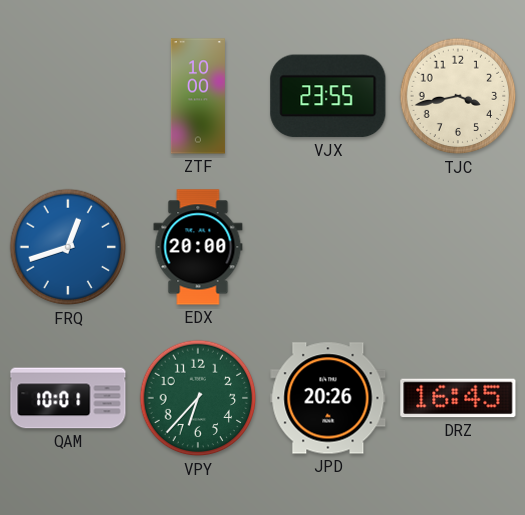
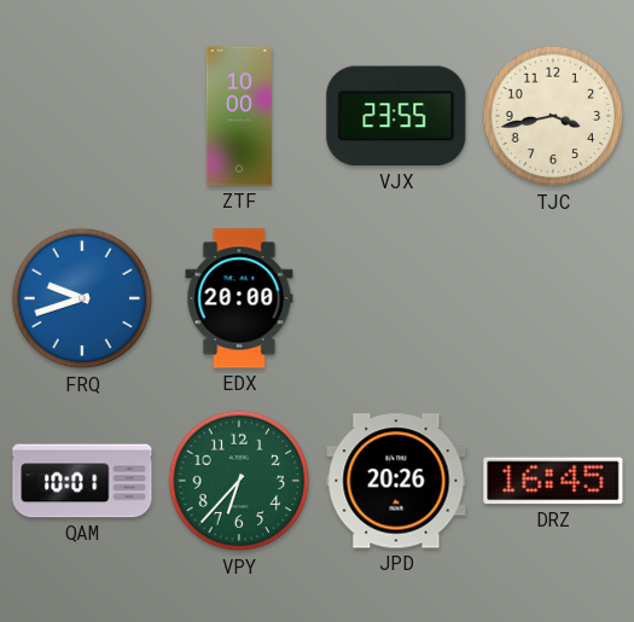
FRQ: 12:42 -> 9:42
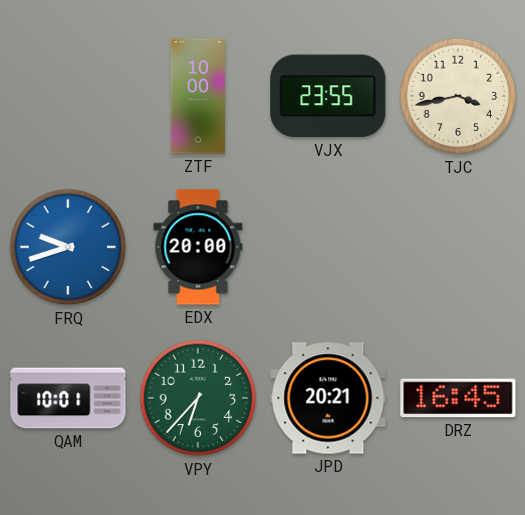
JPD: 20:26 -> 20:21
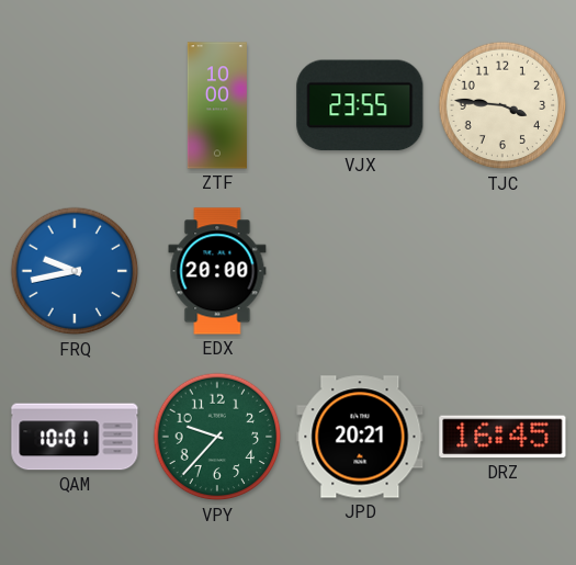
TJC: 3:43 -> 3:46
FRQ: 9:42 -> 9:43
VPY: 6:37 -> 9:37
